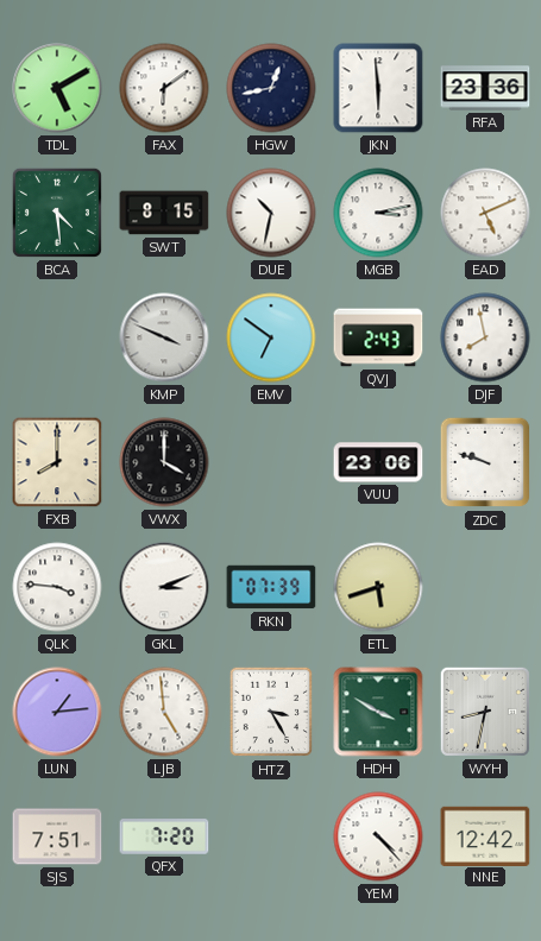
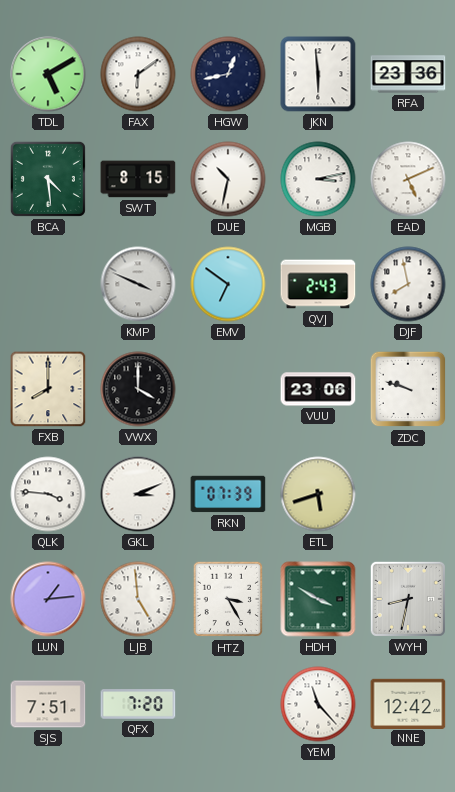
YEM: 4:23 -> 11:23
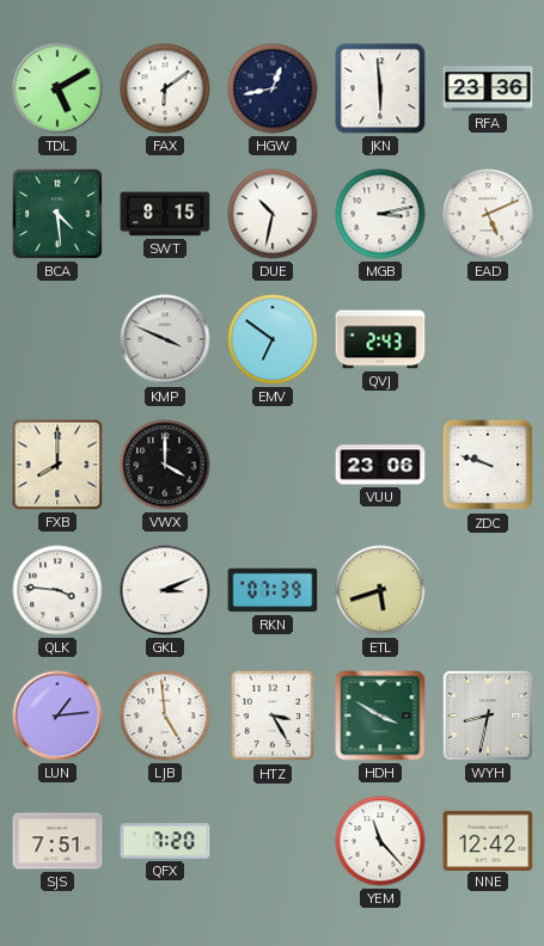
DJF: 7:58 -> none
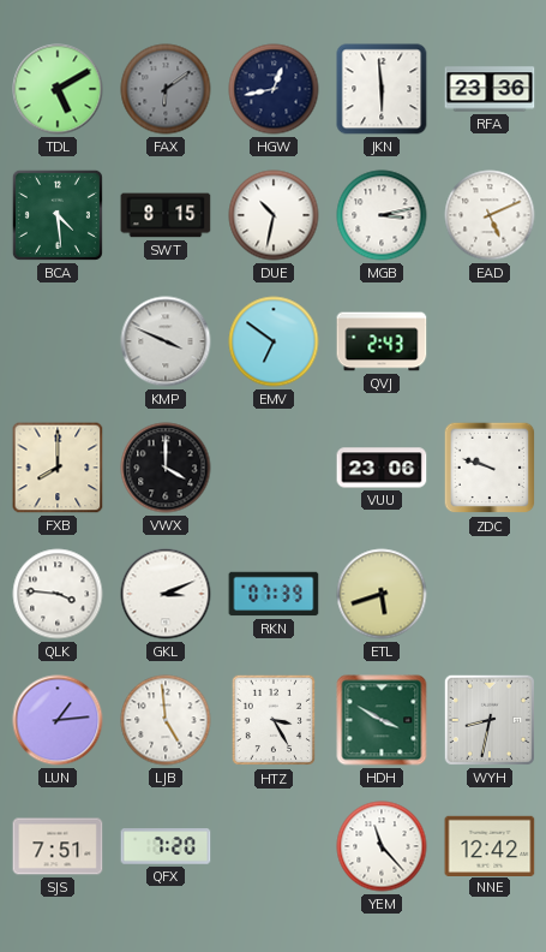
FAX dial: white -> grey
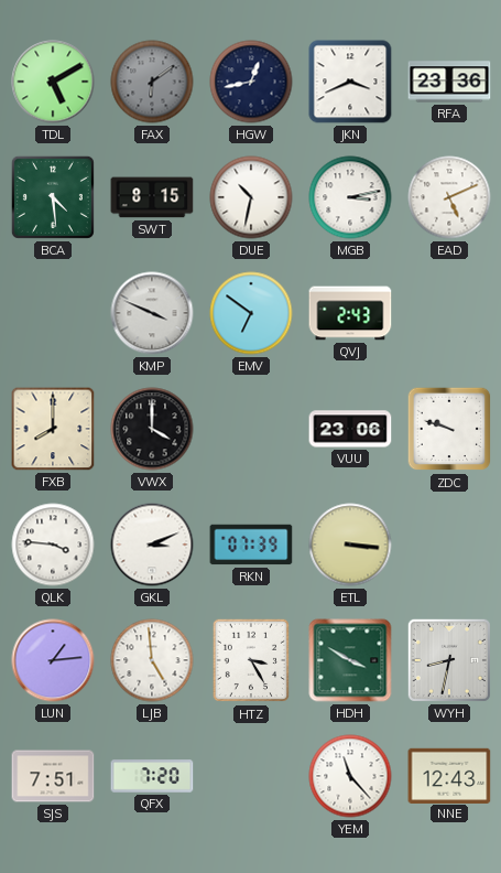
JKN: 5:59 -> 3:41
ETL: 5:42 -> 3:16
NNE: 12:42 -> 12:43
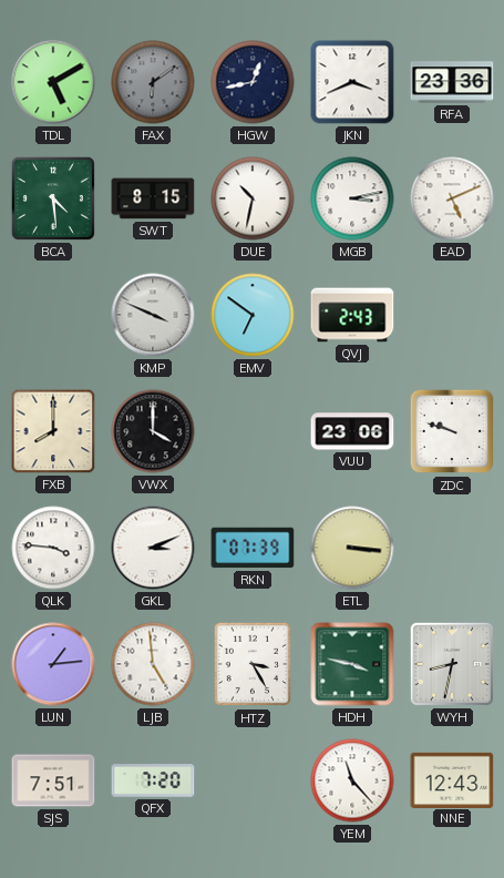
HDH: 3:50 -> 3:47
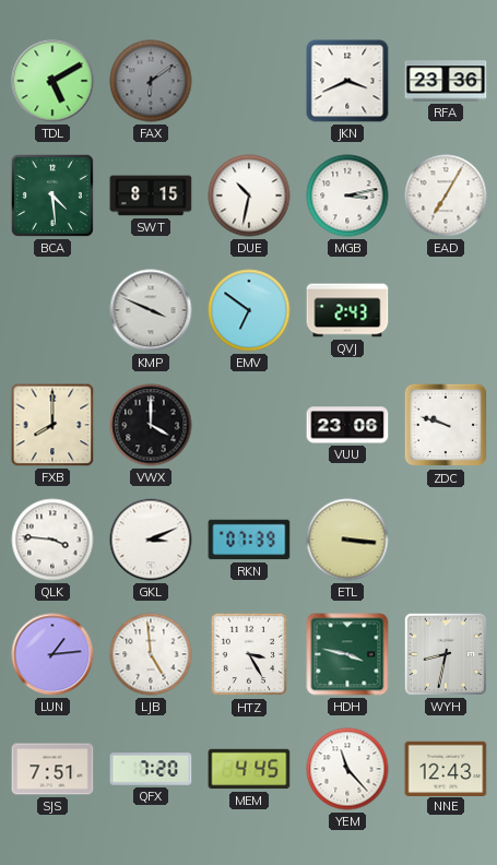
HGW: 12:43 -> none
EAD: 5:11 -> 7:05
MEM: none -> 4:45
